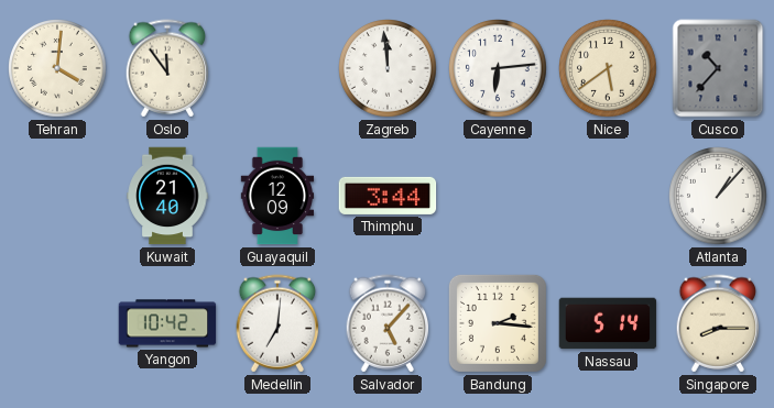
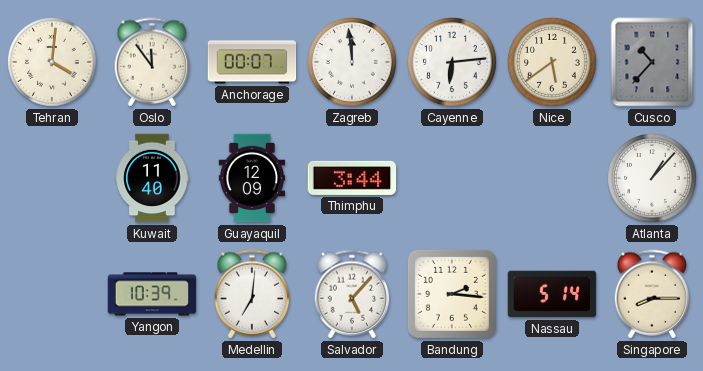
Anchorage: none -> 00:07
Kuwait: 21:40 -> 11:40
Yangon: 10:42 -> 10:39
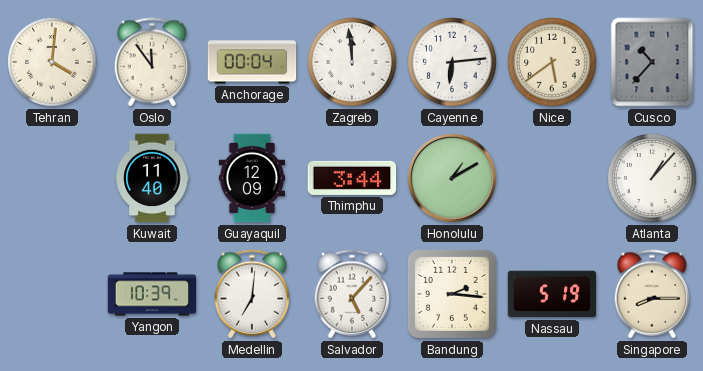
Anchorage: 00:07 -> 00:04
Honolulu: none -> 1:10
Nassau: 5:14 -> 5:19
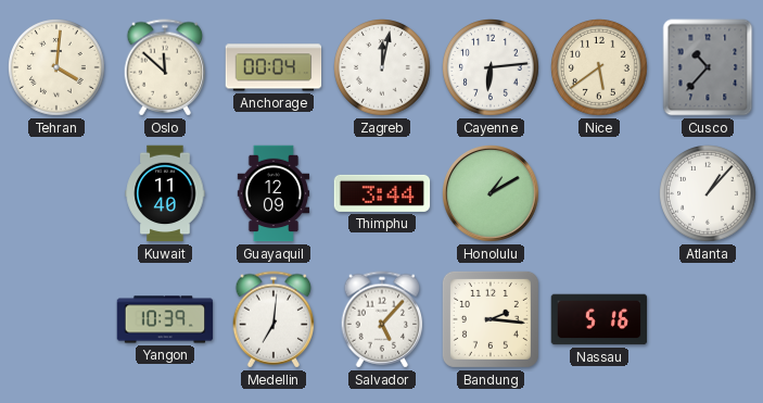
Oslo: 11:54 -> 11:52
Zagreb: 11:59 -> 12:02
Nassau: 5:19 -> 5:16
Singapore: 8:15 -> none
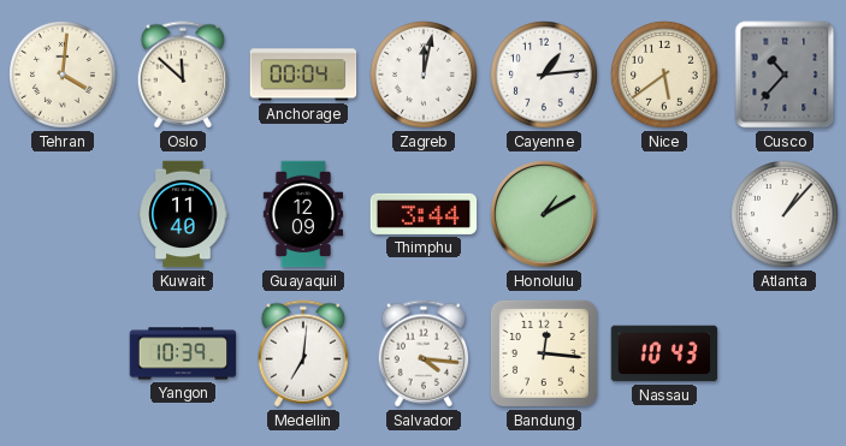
Cayenne: 6:14 -> 1:14
Salvador: 5:07 -> 4:16
Bandung: 2:16 -> 12:16
Nassau: 5:16 -> 10:43
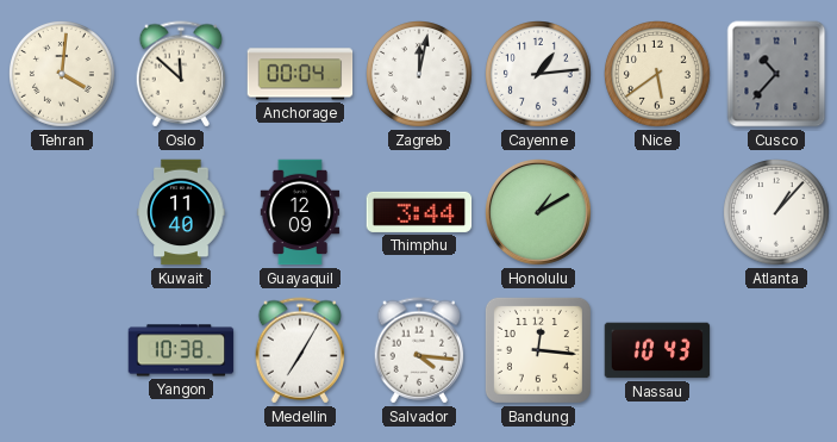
Yangon: 10:39 -> 10:38
Medellin: 7:01 -> 7:05
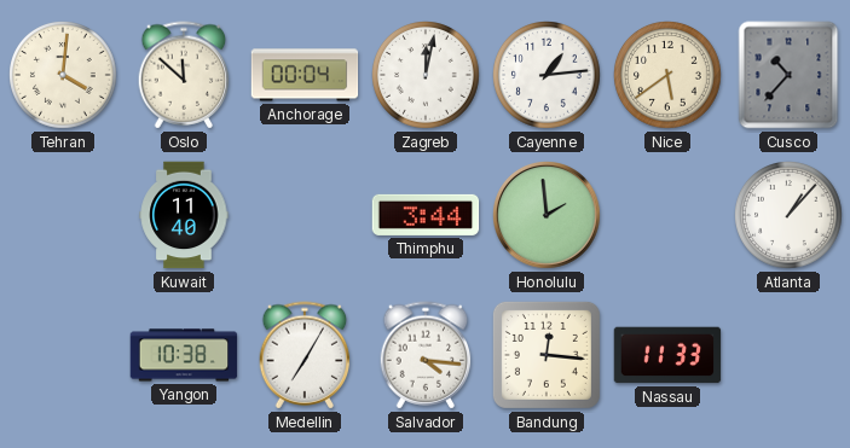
Guayaquil: 12:09 -> none
Honolulu: 1:10 -> 1:59
Nassau: 10:43 -> 11:33
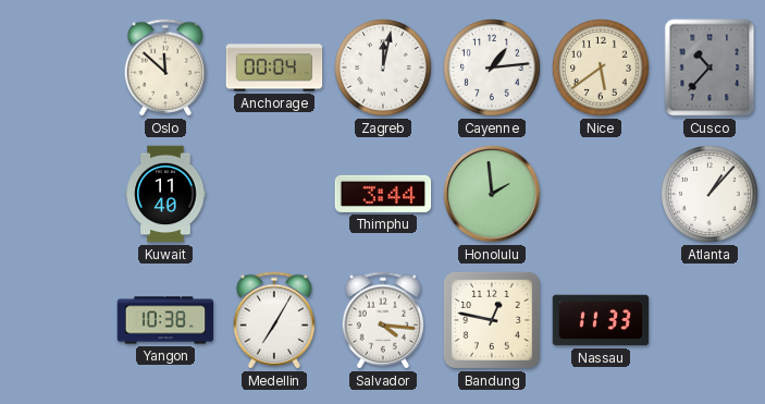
Tehran: 4:01 -> none
Bandung: 12:16 -> 12:47
